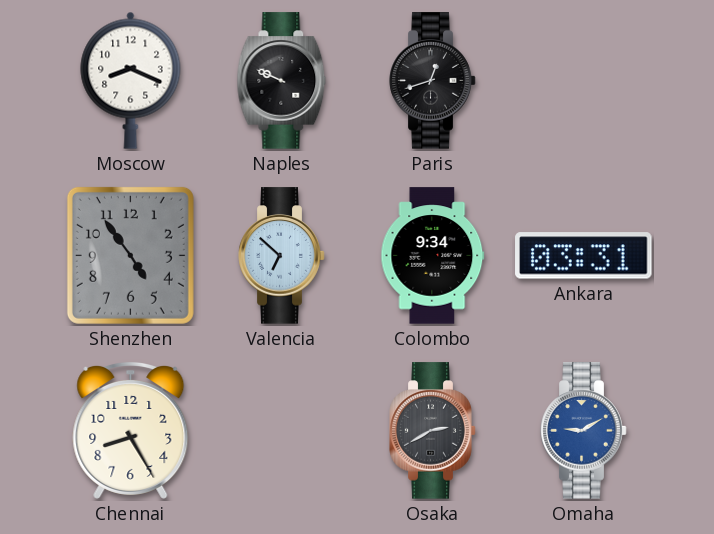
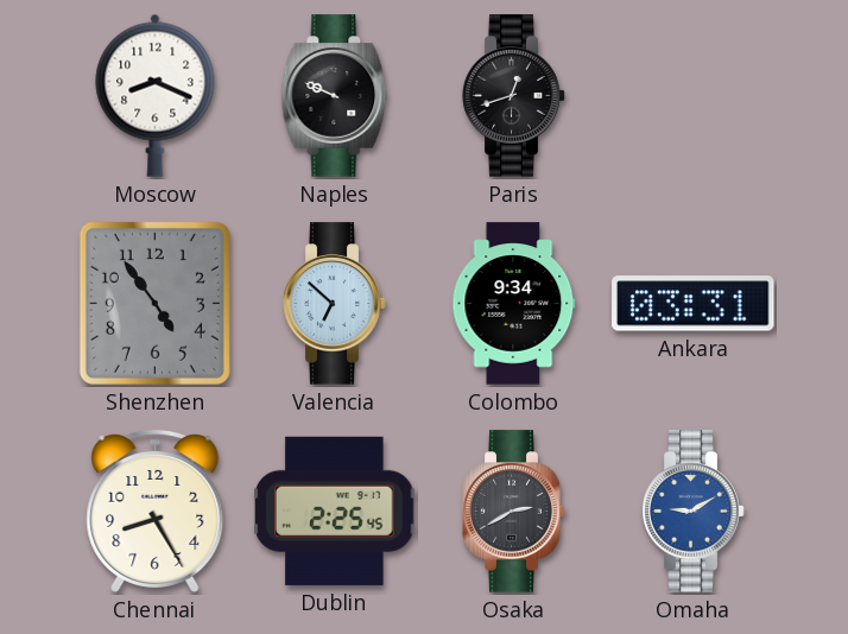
Dublin: none -> 2:25
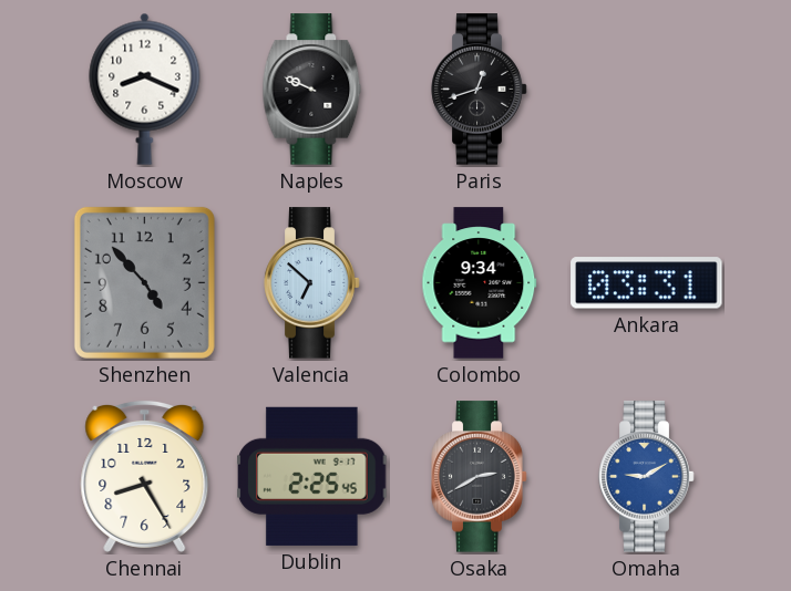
Shenzhen: 4:54 -> 4:53
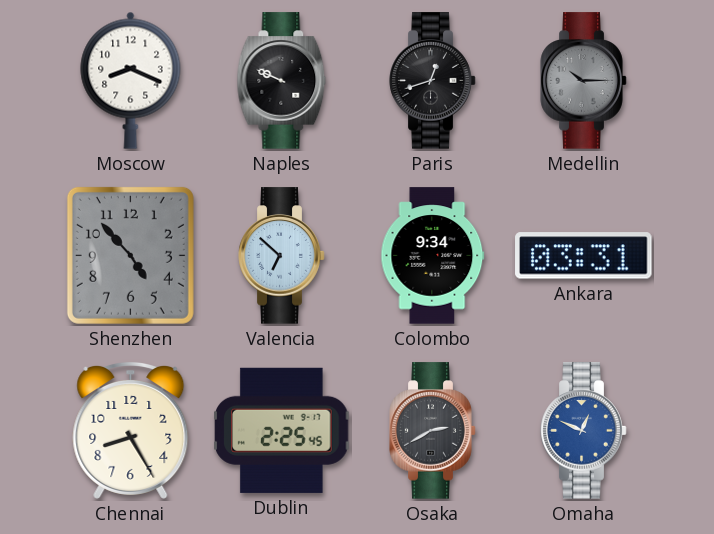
Medellin: none -> 10:15
Omaha: 9:10 -> 12:49
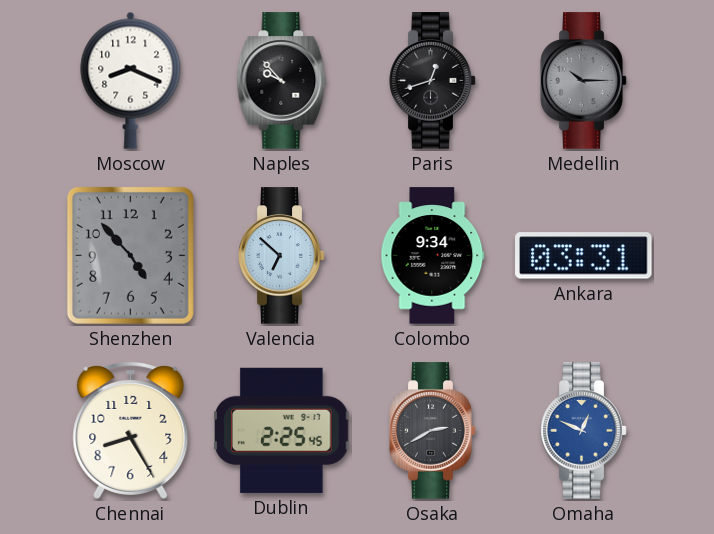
Naples: 9:49 -> 9:53
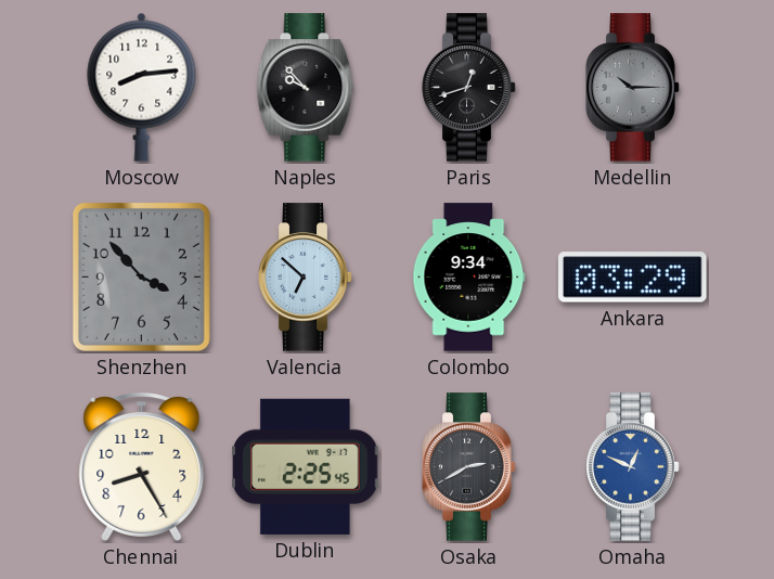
Moscow: 8:19 -> 8:14
Shenzhen: 4:53 -> 3:53
Ankara: 03:31 -> 03:29
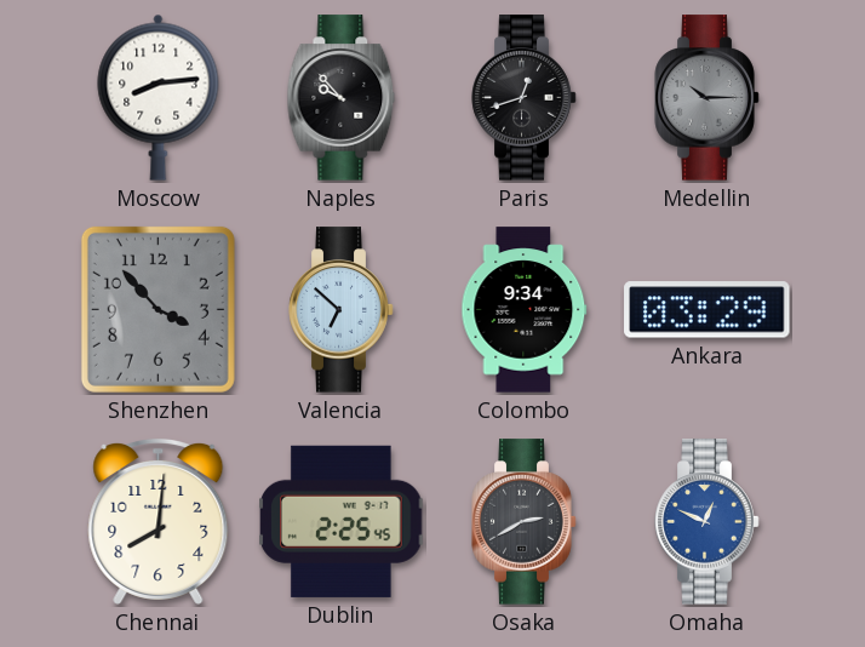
Chennai: 8:25 -> 8:01
